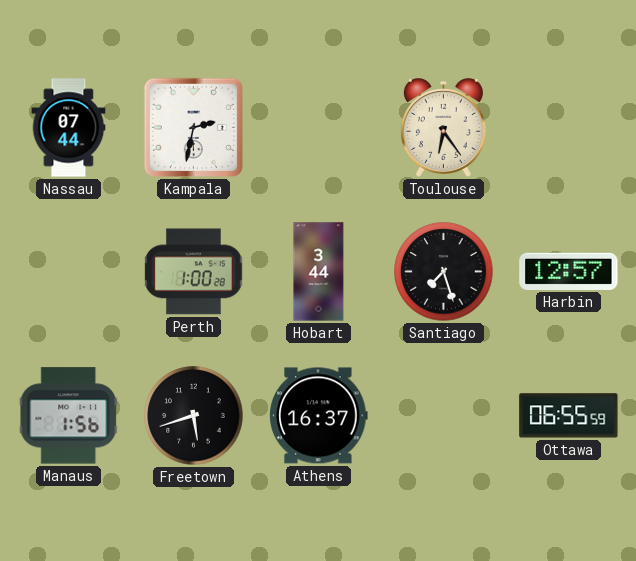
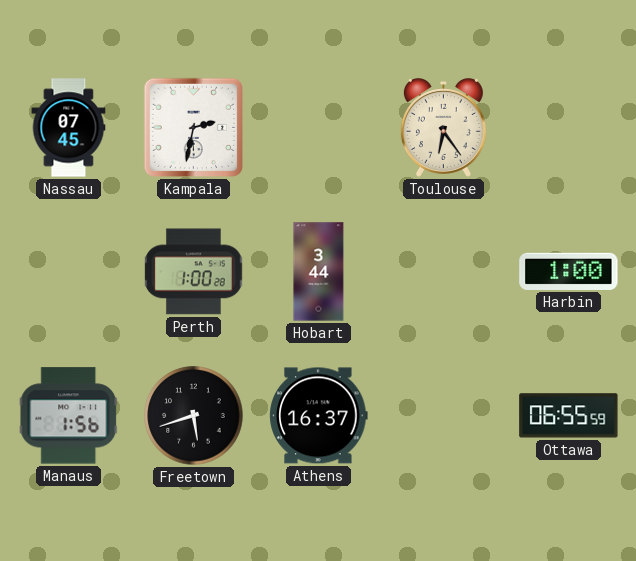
Nassau: 07:44 -> 07:45
Santiago: 7:27 -> none
Harbin: 12:57 -> 1:00
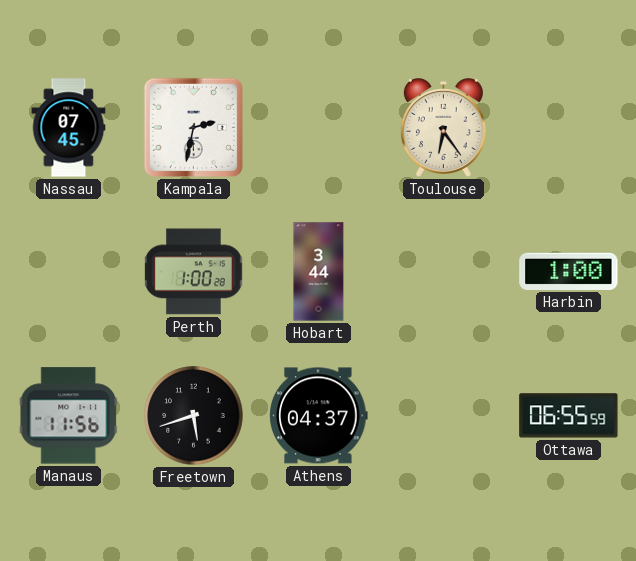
Manaus: 1:56 -> 11:56
Athens: 16:37 -> 04:37
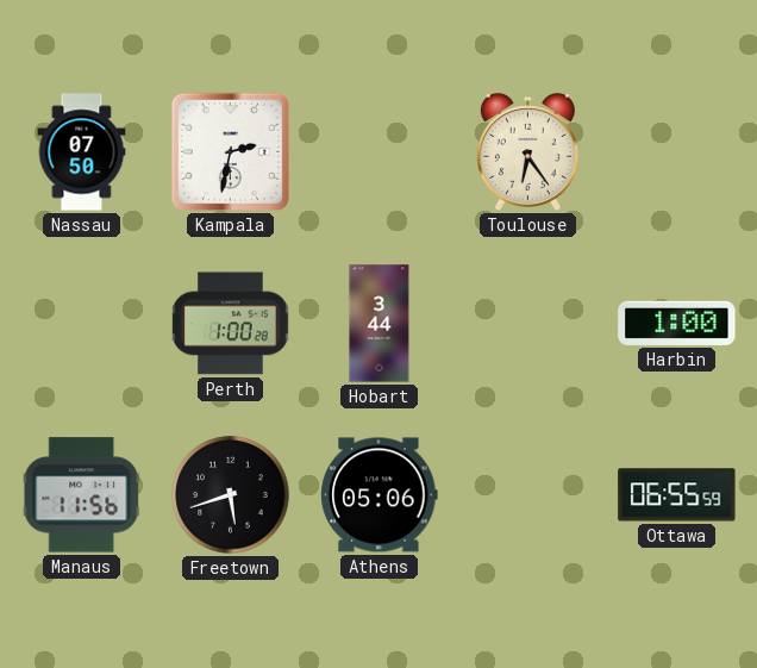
Nassau: 07:45 -> 07:50
Athens: 04:37 -> 05:06
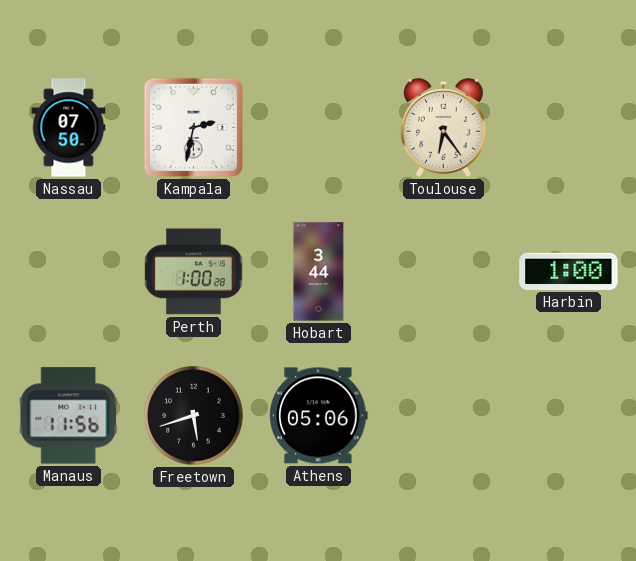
Ottawa: 06:55 -> none
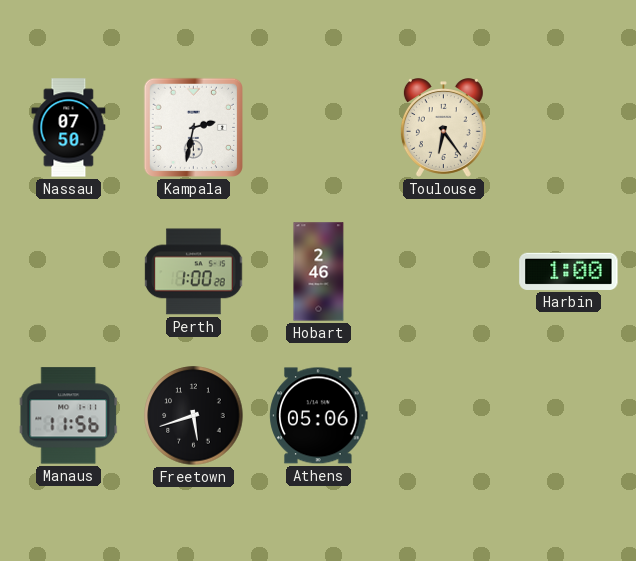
Hobart: 3:44 -> 2:46
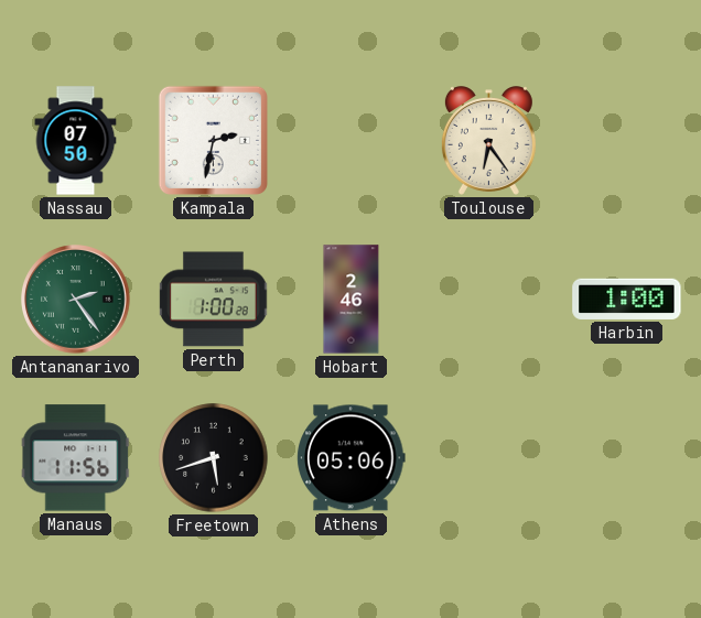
Antananarivo: none -> 2:24
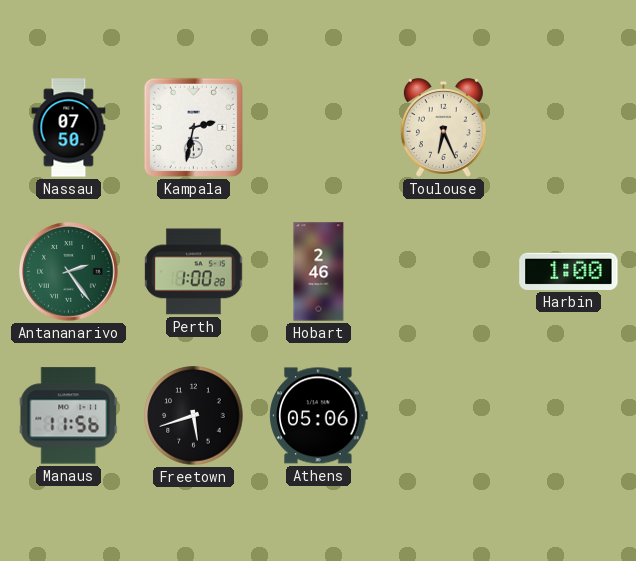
Toulouse: 6:24 -> 6:26
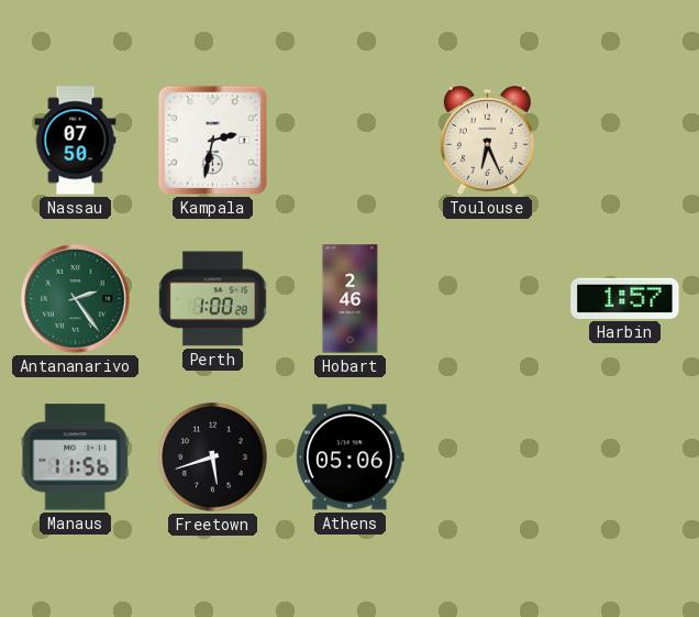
Harbin: 1:00 -> 1:57
